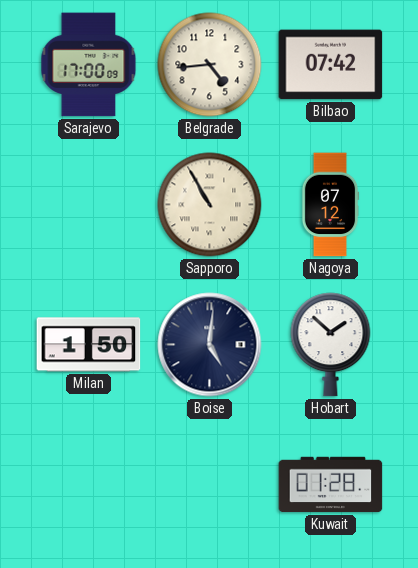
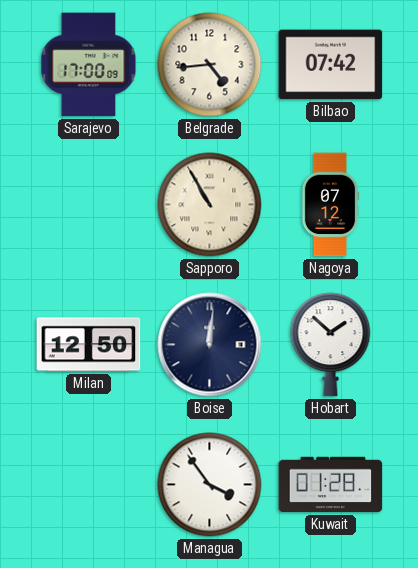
Milan: 1:50 -> 12:50
Boise: 5:01 -> 12:01
Managua: none -> 3:54
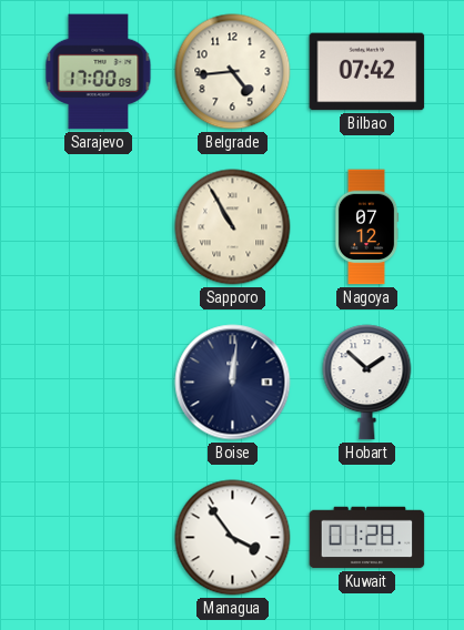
Milan: 12:50 -> none
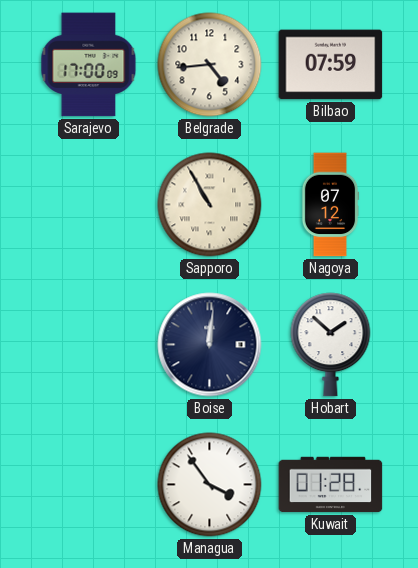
Bilbao: 07:42 -> 07:59
